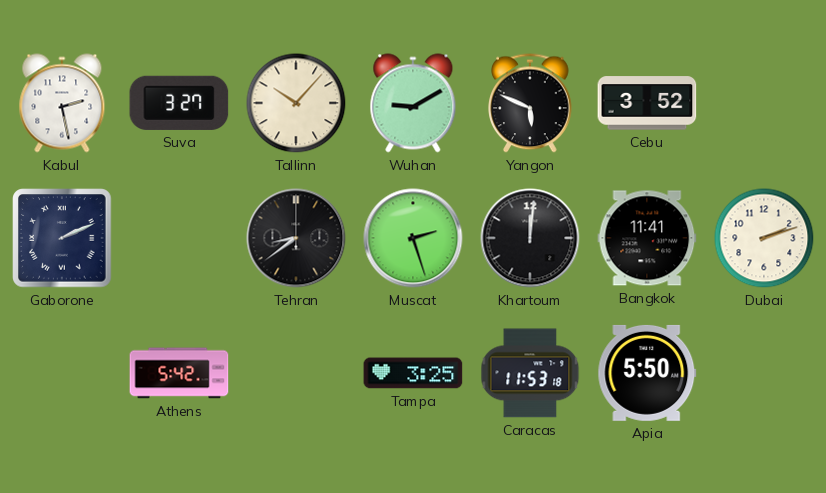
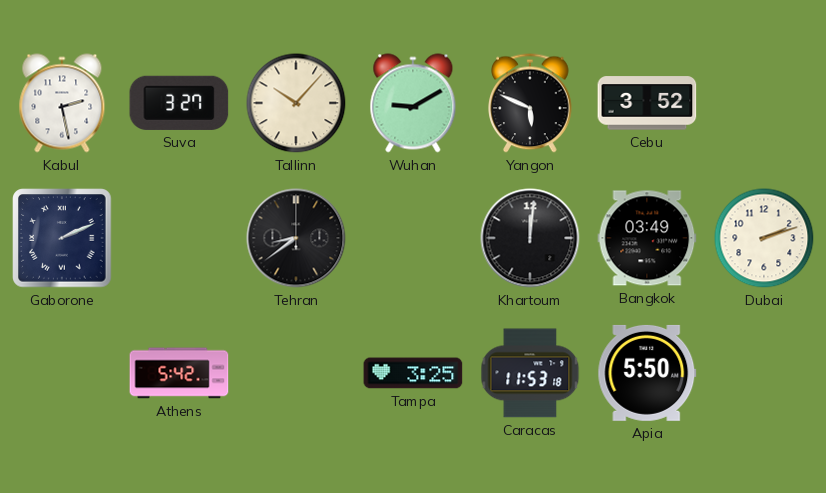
Muscat: 2:27 -> none
Bangkok: 11:41 -> 03:49
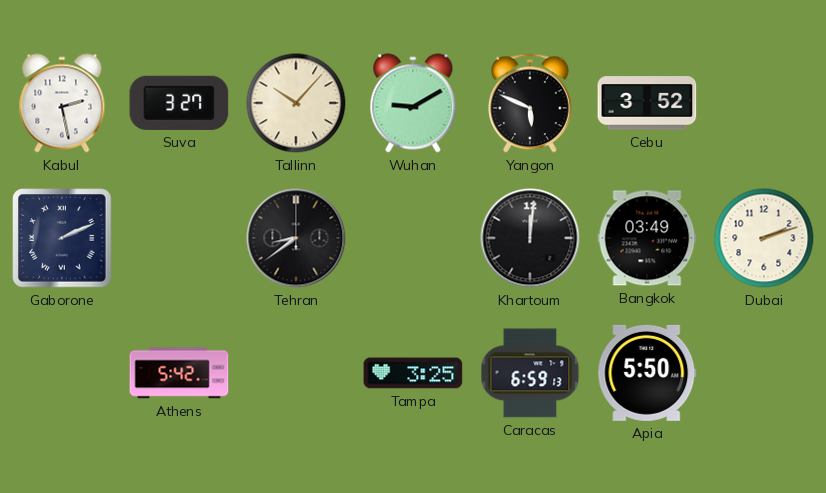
Caracas: 11:53 -> 6:59
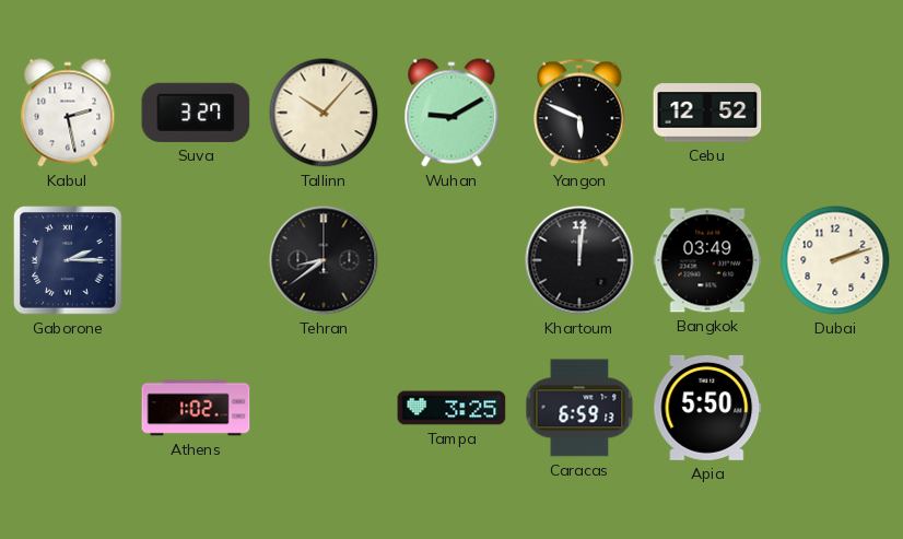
Cebu: 3:52 -> 12:52
Gaborone: 2:11 -> 2:15
Athens: 5:42 -> 1:02
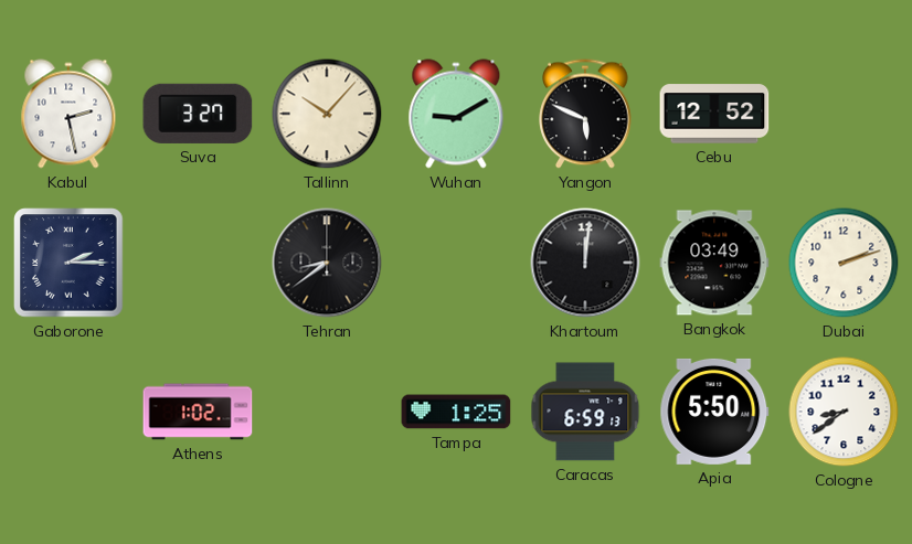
Tampa: 3:25 -> 1:25
Cologne: none -> 8:39
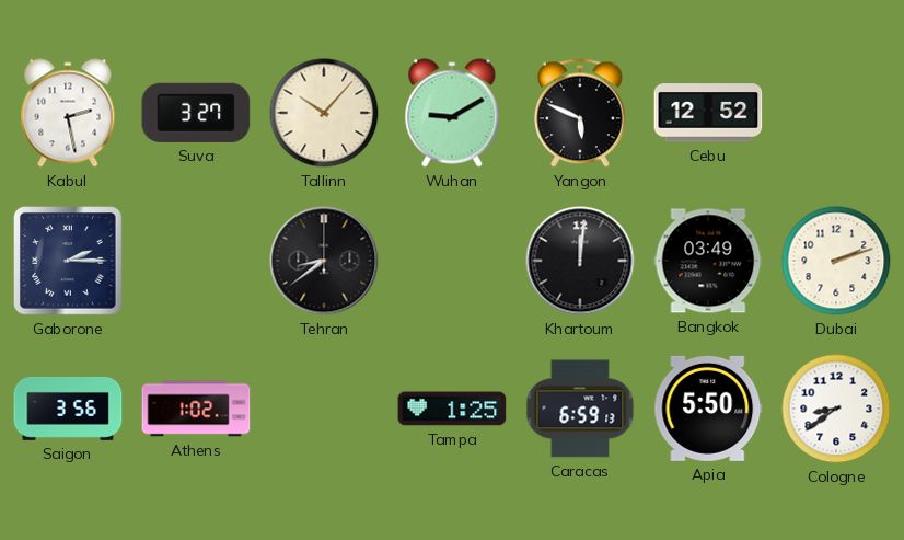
Saigon: none -> 3:56
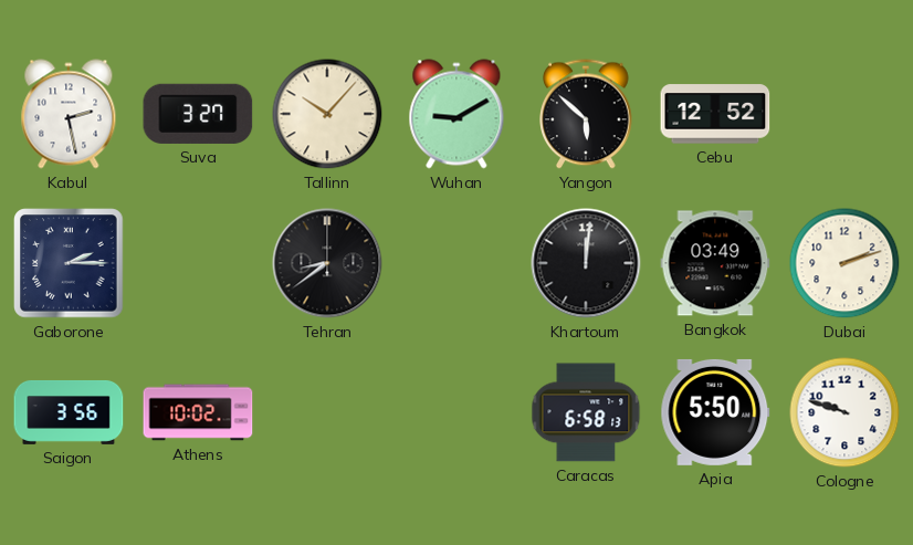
Yangon: 5:49 -> 5:52
Athens: 1:02 -> 10:02
Tampa: 1:25 -> none
Caracas: 6:59 -> 6:58
Cologne: 8:39 -> 9:48
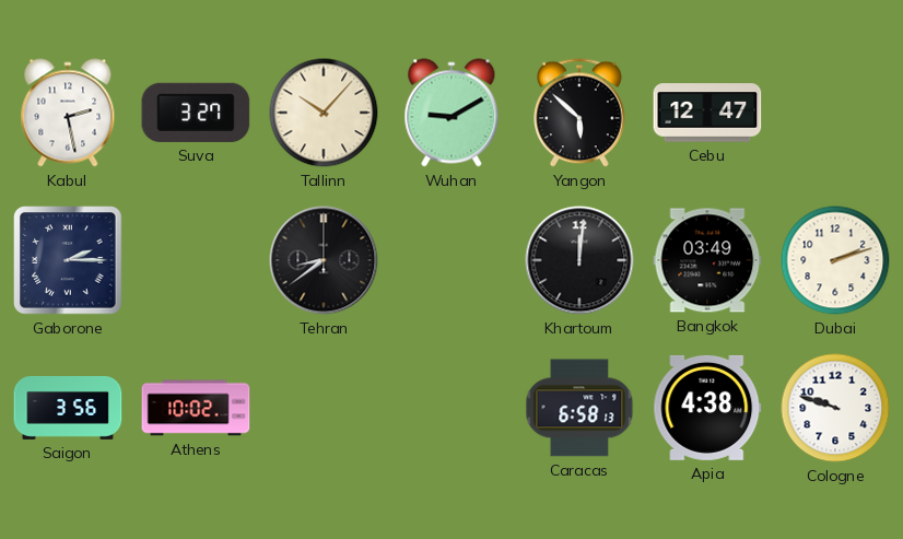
Cebu: 12:52 -> 12:47
Apia: 5:50 -> 4:38
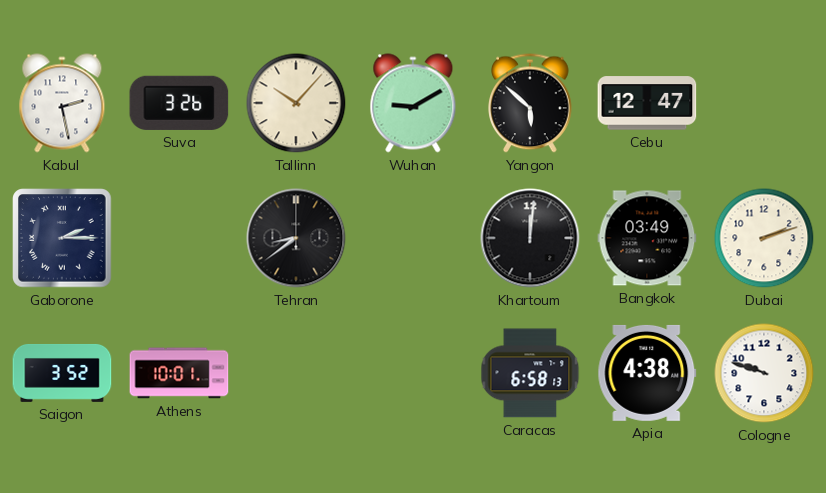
Suva: 3:27 -> 3:26
Saigon: 3:56 -> 3:52
Athens: 10:02 -> 10:01
